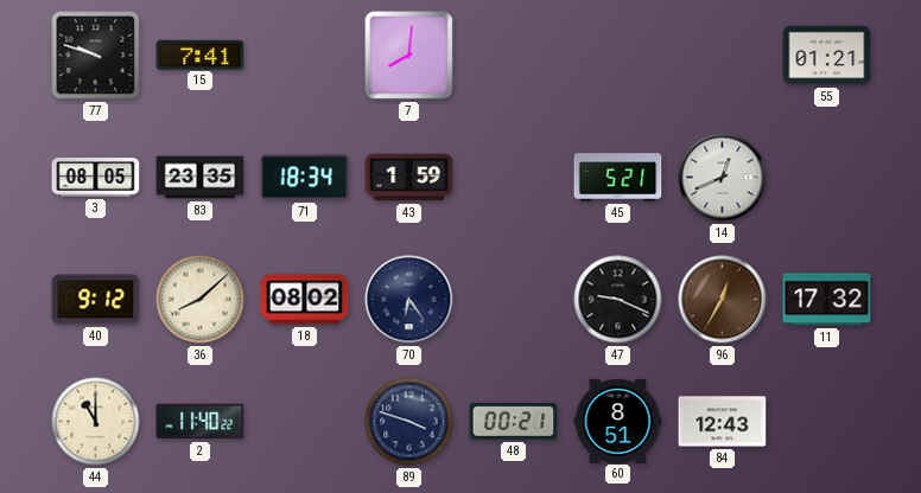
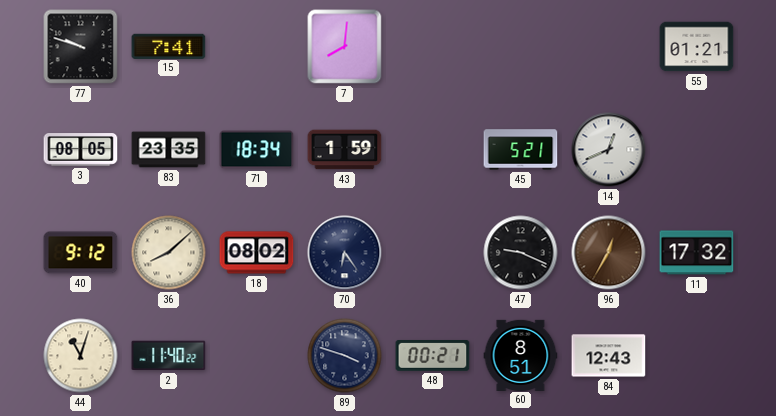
44: 11:00 -> 11:03
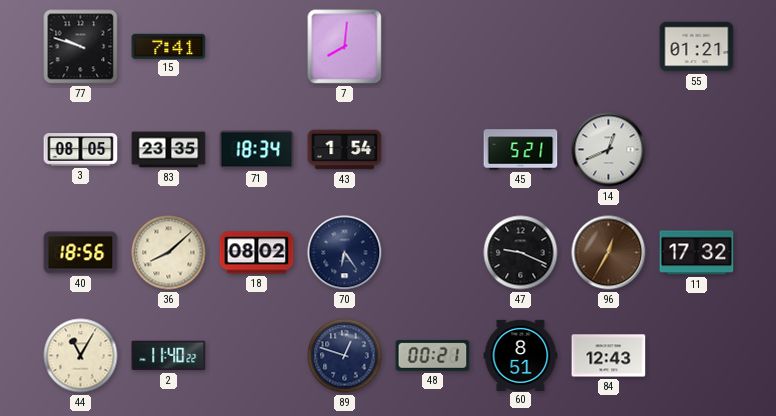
43: 1:59 -> 1:54
40: 9:12 -> 18:56
44: 11:03 -> 11:05
89: 3:48 -> 12:48
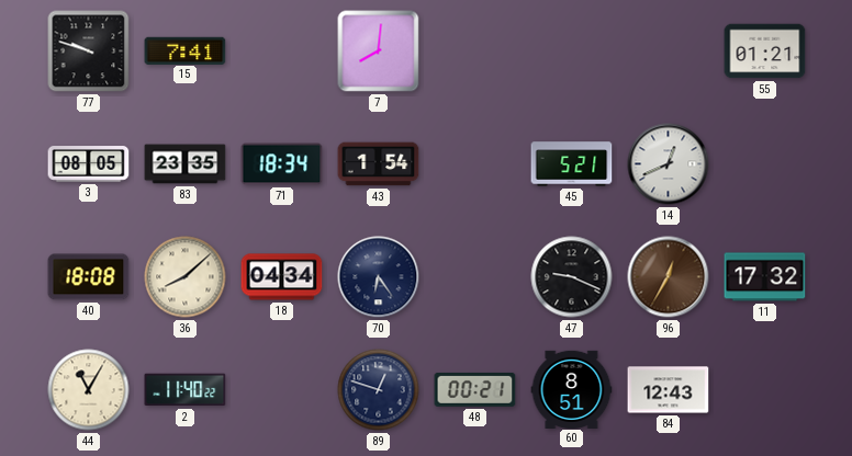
40: 18:56 -> 18:08
18: 08:02 -> 04:34
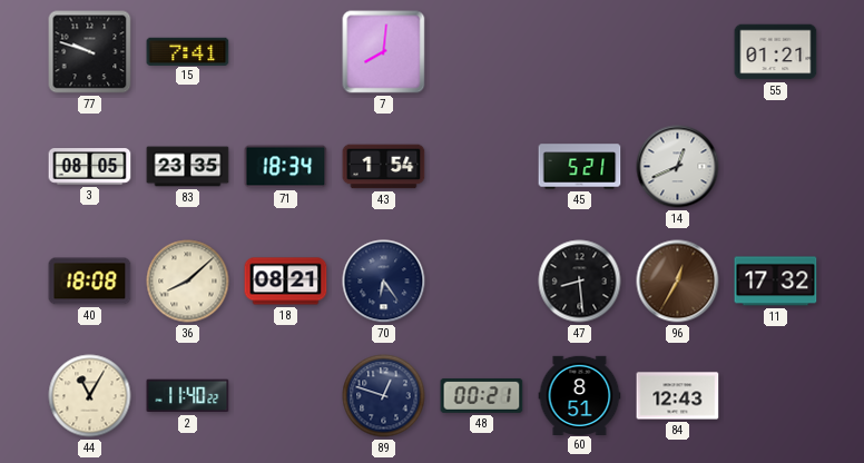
18: 04:34 -> 08:21
47: 9:19 -> 8:29
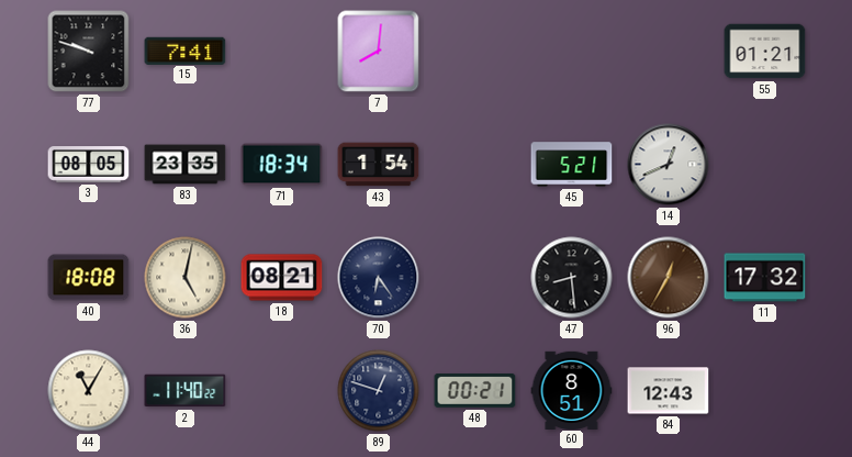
36: 8:08 -> 5:02
